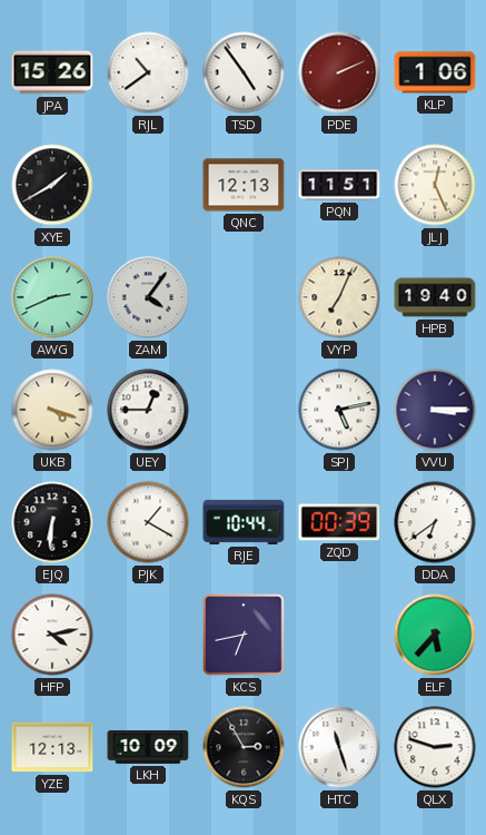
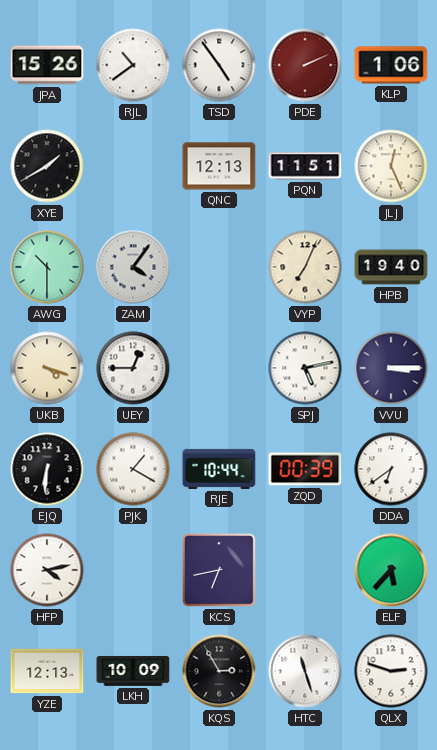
AWG: 2:41 -> 10:30
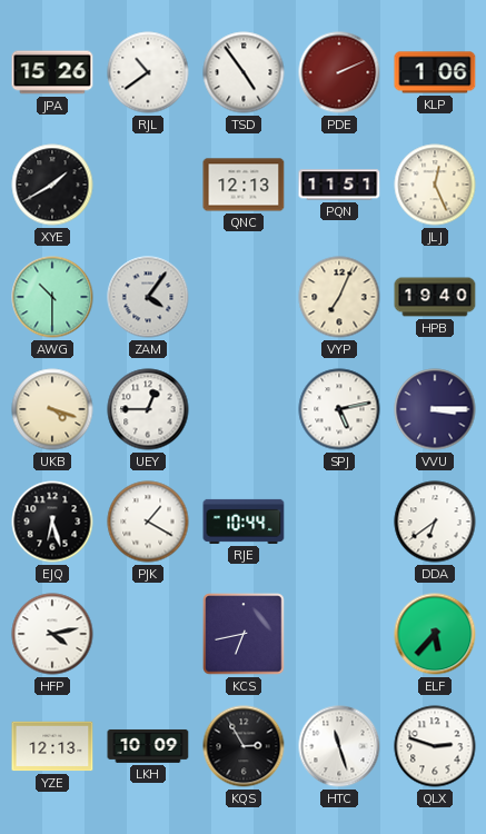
EJQ: 6:31 -> 6:27
ZQD: 00:39 -> none
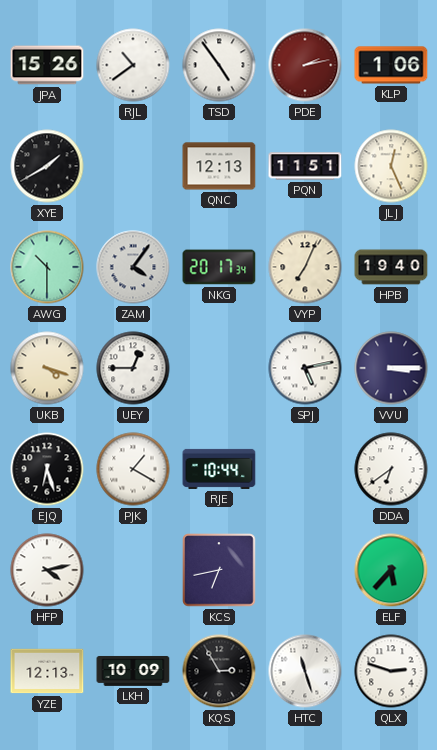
PDE: 2:11 -> 2:13
NKG: none -> 20:17
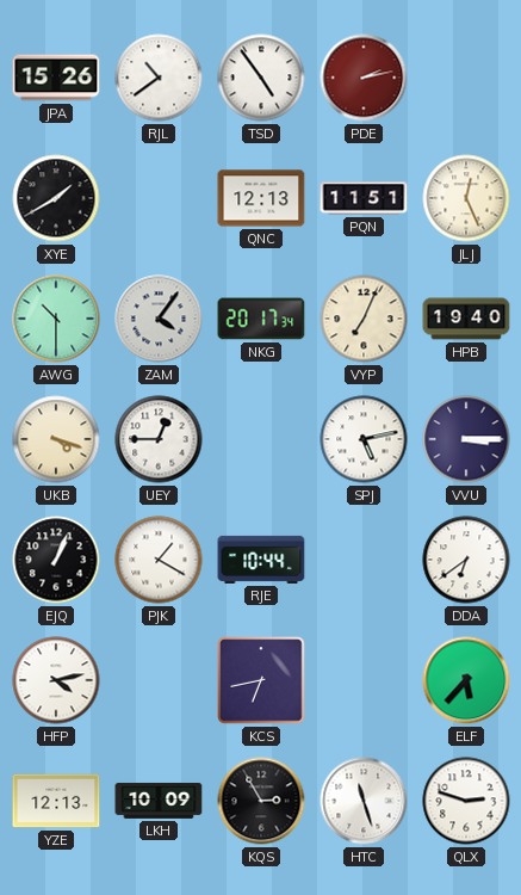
KLP: 1:06 -> none
EJQ: 6:27 -> 1:04
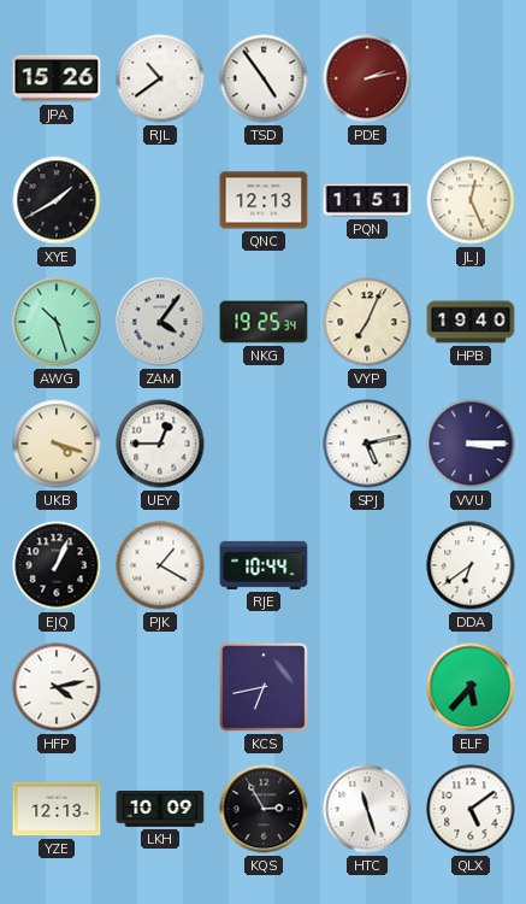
AWG: 10:30 -> 10:27
NKG: 20:17 -> 19:25
QLX: 2:48 -> 5:09
